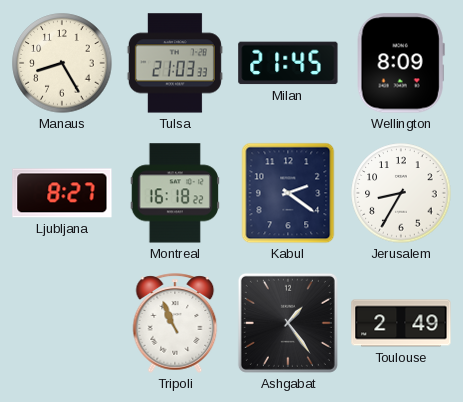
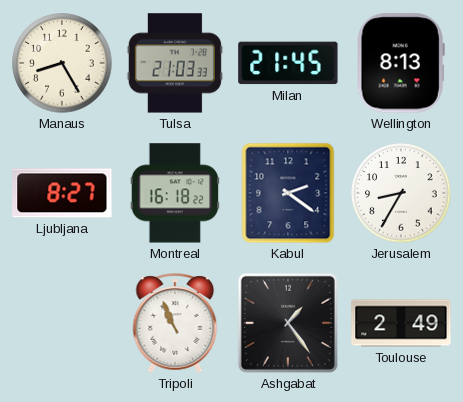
Wellington: 8:09 -> 8:13
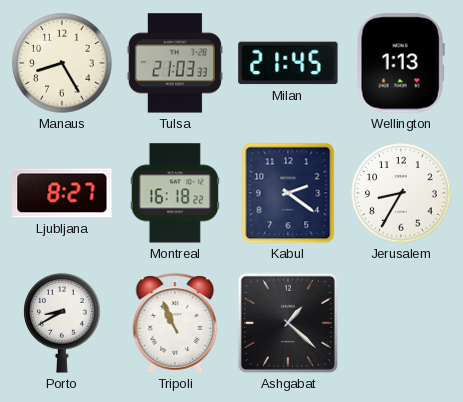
Wellington: 8:13 -> 1:13
Porto: none -> 8:40
Ashgabat: 1:24 -> 1:22
Toulouse: 2:49 -> none
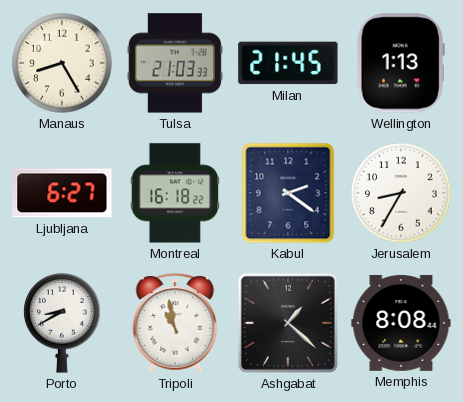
Ljubljana: 8:27 -> 6:27
Tripoli: 10:56 -> 10:58
Memphis: none -> 8:08
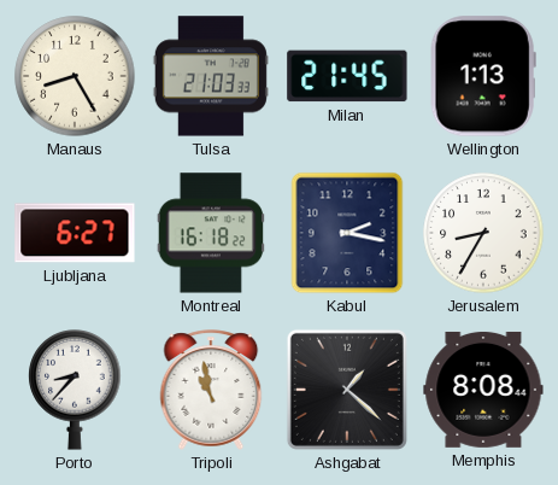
Kabul: 2:21 -> 2:17
Porto: 8:40 -> 8:37
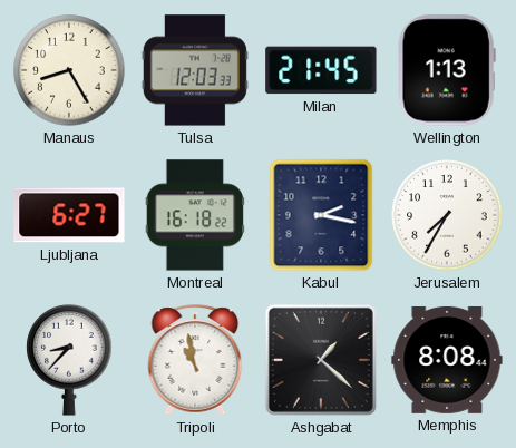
Tulsa: 21:03 -> 12:03
Jerusalem: 8:35 -> 7:35
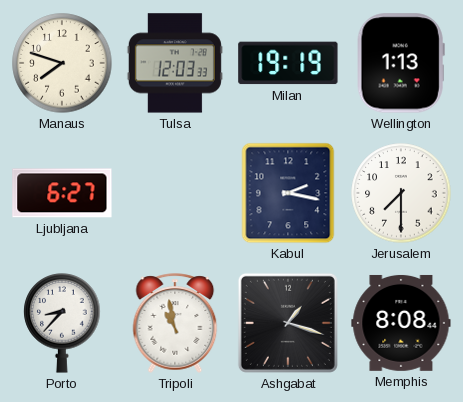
Manaus: 8:25 -> 7:48
Milan: 21:45 -> 19:19
Montreal: 16:18 -> none
Jerusalem: 7:35 -> 7:30
Ashgabat: 1:22 -> 1:18
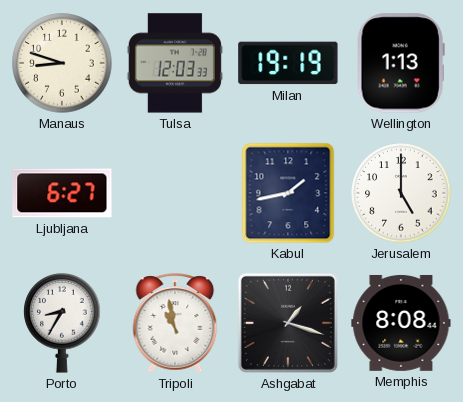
Manaus: 7:48 -> 8:48
Kabul: 2:17 -> 1:43
Jerusalem: 7:30 -> 5:00
Porto: 8:37 -> 8:35
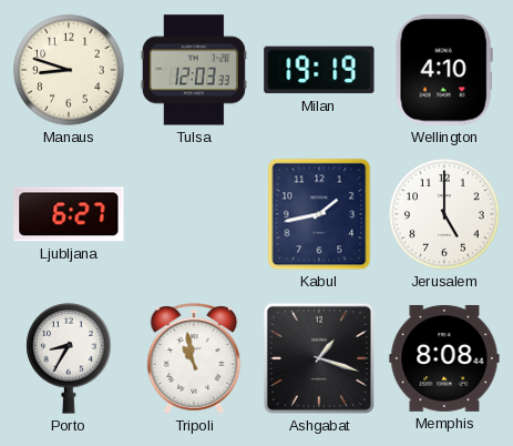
Wellington: 1:13 -> 4:10
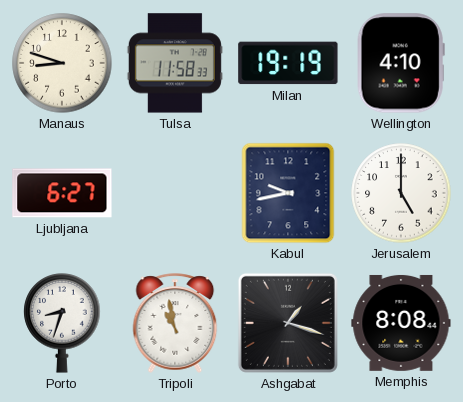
Tulsa: 12:03 -> 11:58
Kabul: 1:43 -> 9:43
Porto: 8:35 -> 8:33
